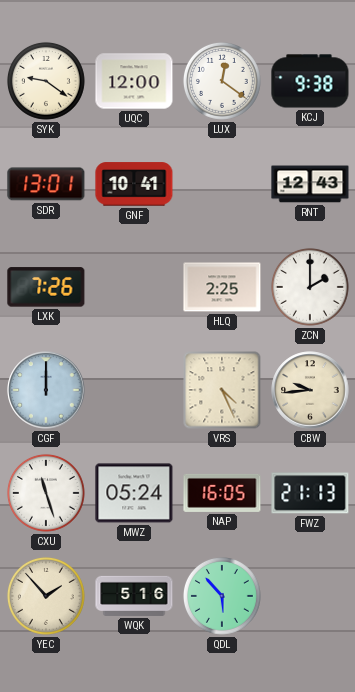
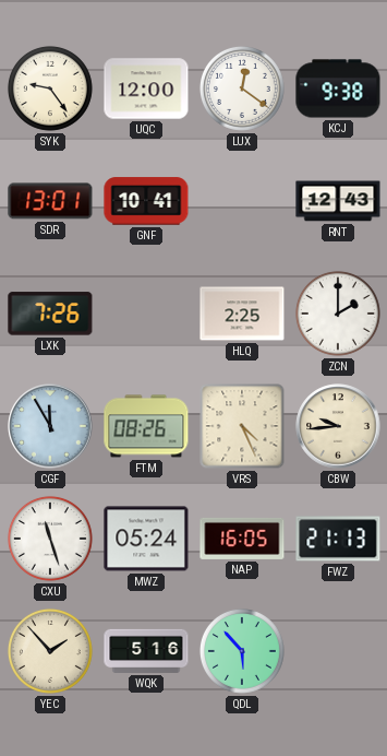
SYK: 9:21 -> 9:24
CGF: 12:00 -> 11:55
FTM: none -> 08:26
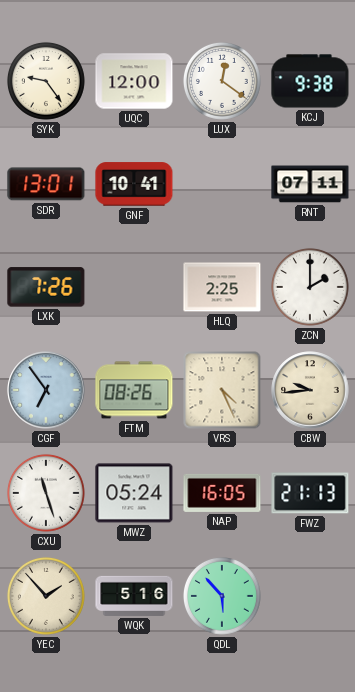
RNT: 12:43 -> 07:11
CGF: 11:55 -> 6:54
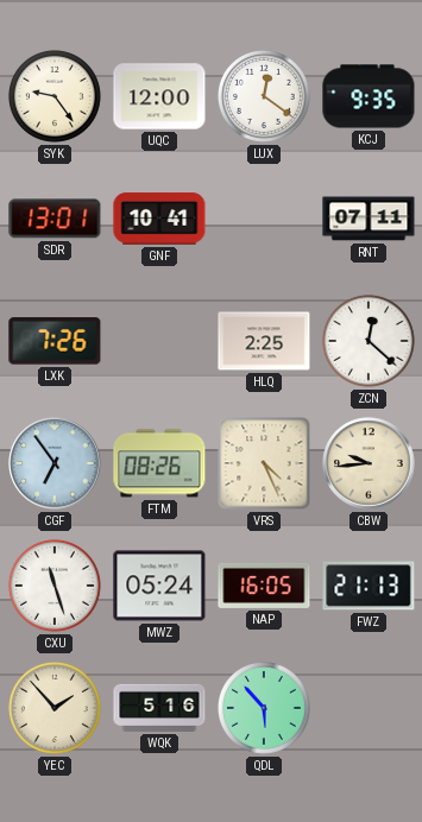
KCJ: 9:38 -> 9:35
ZCN: 2:00 -> 12:22
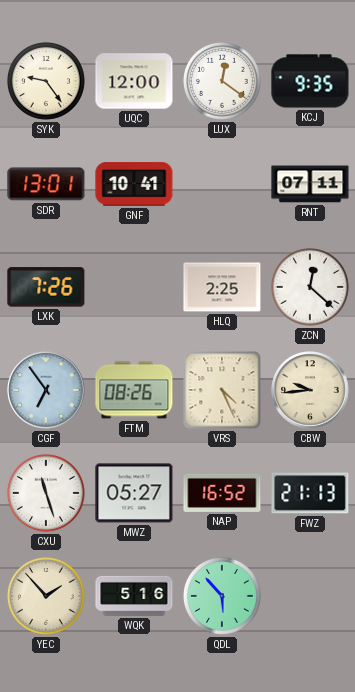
MWZ: 05:24 -> 05:27
NAP: 16:05 -> 16:52
